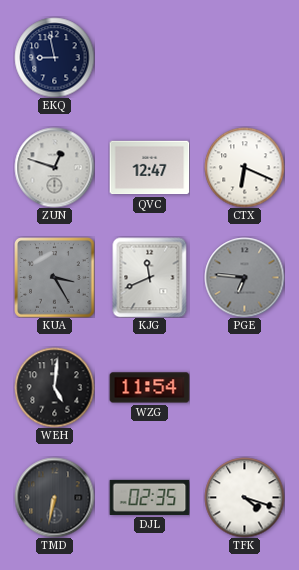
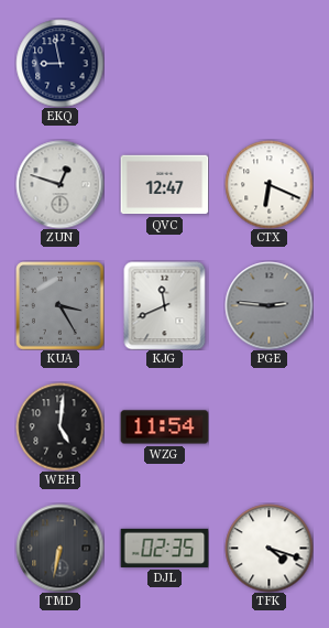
PGE: 6:46 -> 2:46
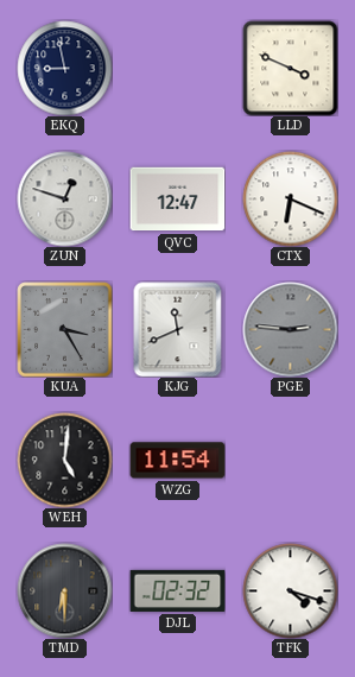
LLD: none -> 3:49
TMD: 6:32 -> 6:30
DJL: 02:35 -> 02:32
